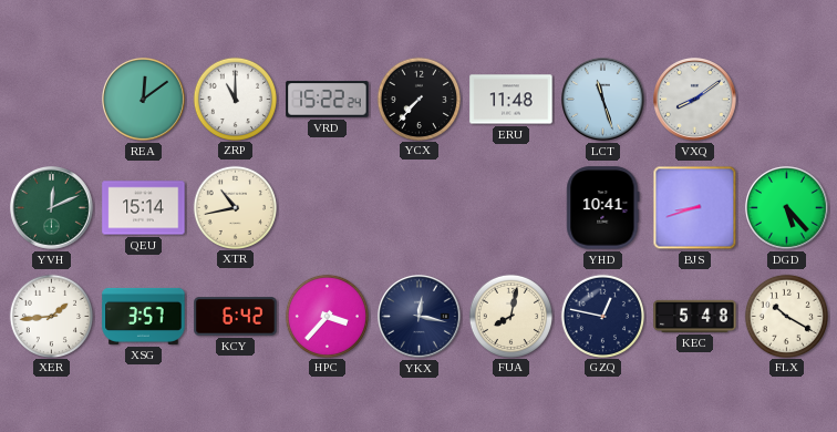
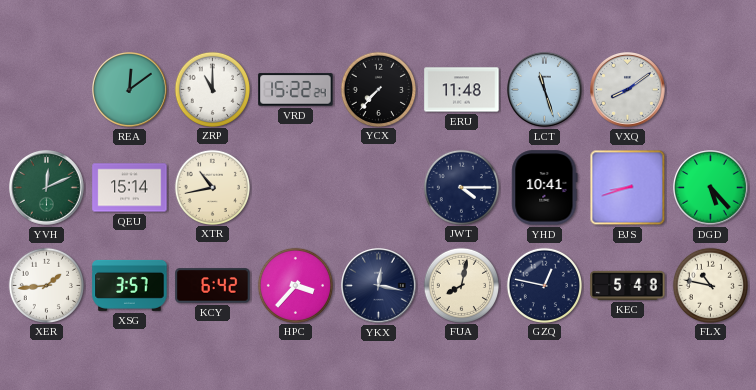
JWT: none -> 4:15
FLX: 10:20 -> 10:47
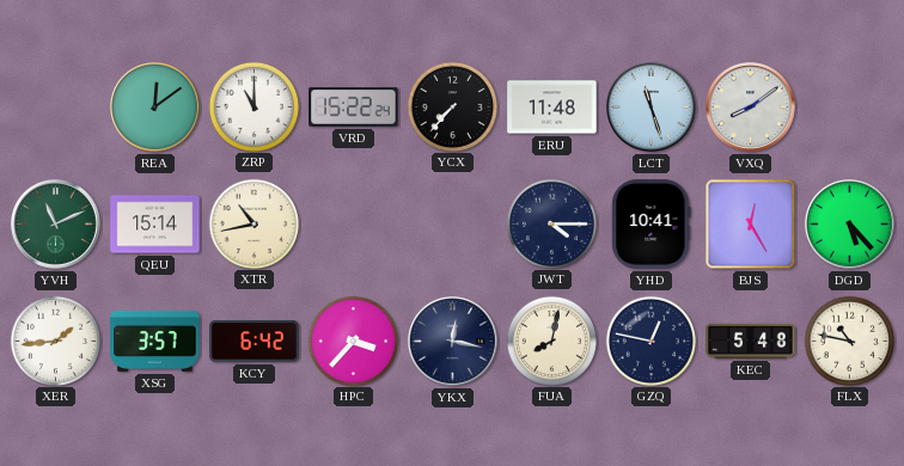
YVH: 12:11 -> 11:11
BJS: 8:42 -> 12:25
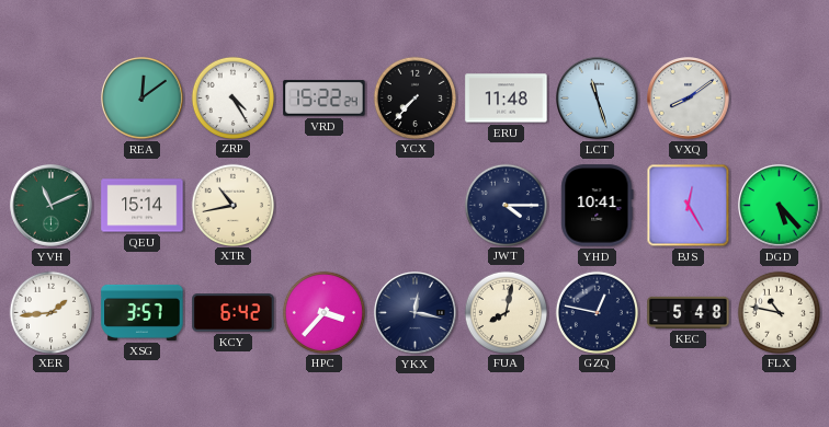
ZRP: 11:00 -> 4:25
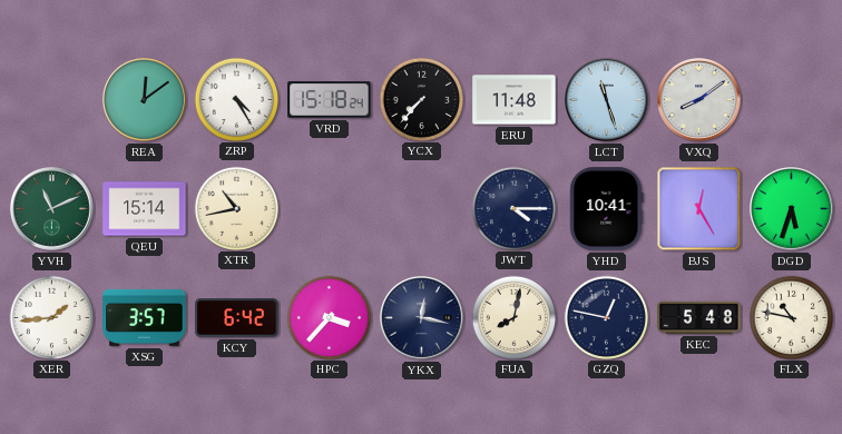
VRD: 15:22 -> 15:18
DGD: 5:23 -> 5:33
